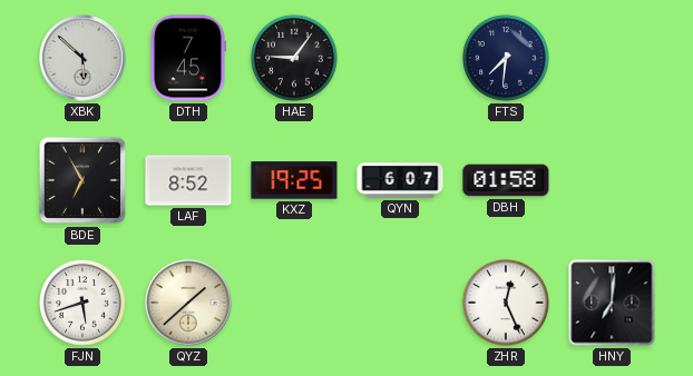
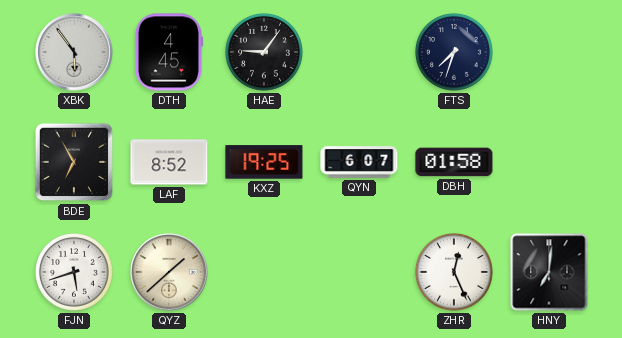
XBK: 5:52 -> 5:54
DTH: 7:45 -> 4:45
FTS: 7:31 -> 7:33
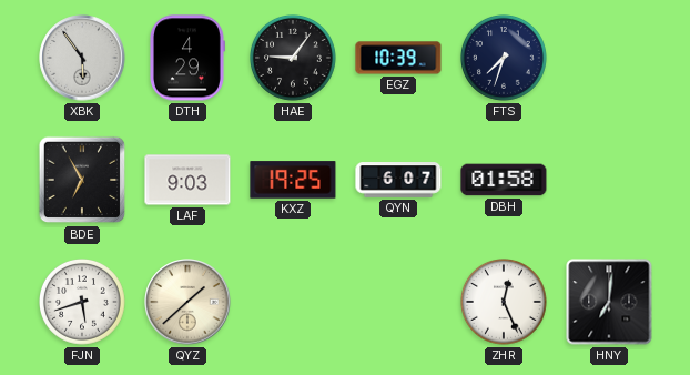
DTH: 4:45 -> 4:29
EGZ: none -> 10:39
LAF: 8:52 -> 9:03
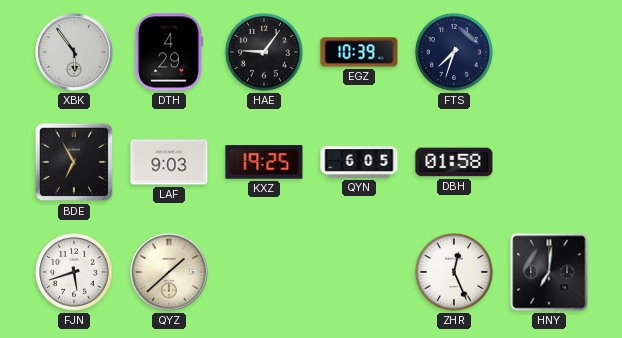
QYN: 6:07 -> 6:05
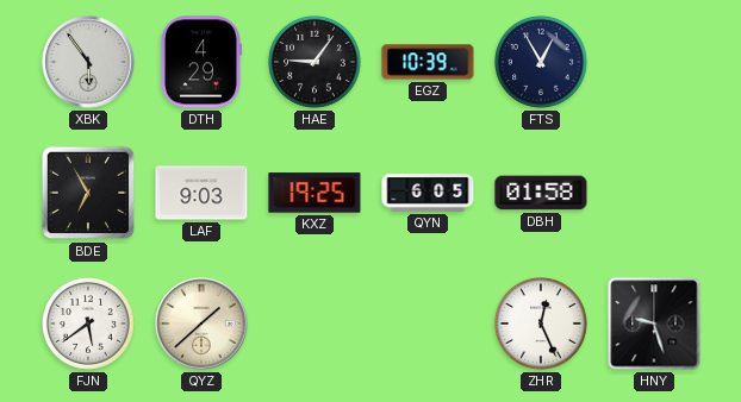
FTS: 7:33 -> 12:55
FJN: 5:42 -> 5:39
HNY: 7:01 -> 9:27
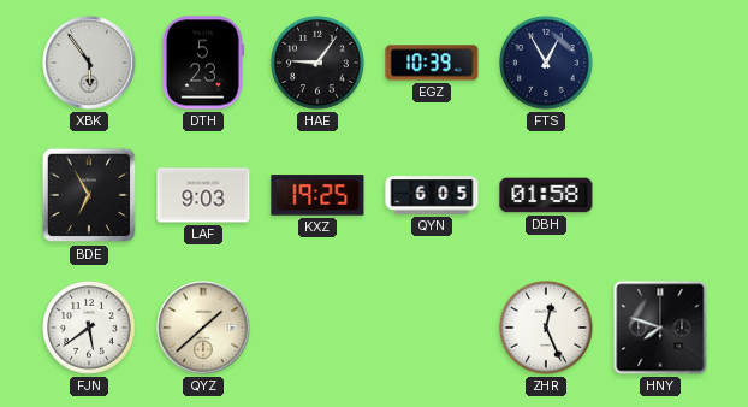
DTH: 4:29 -> 5:23
HNY: 9:27 -> 7:48
